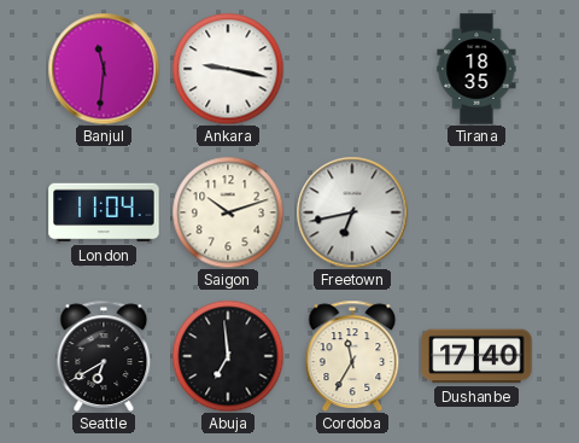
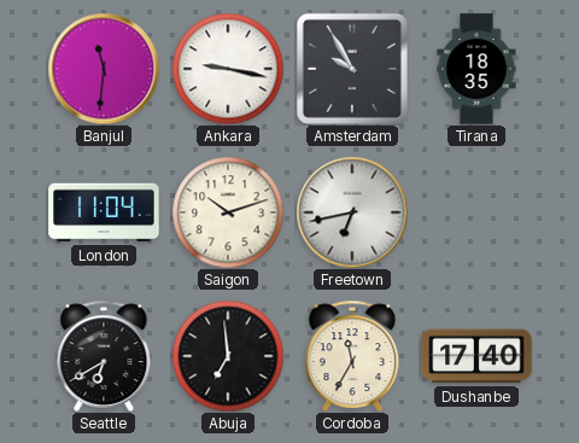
Amsterdam: none -> 9:55
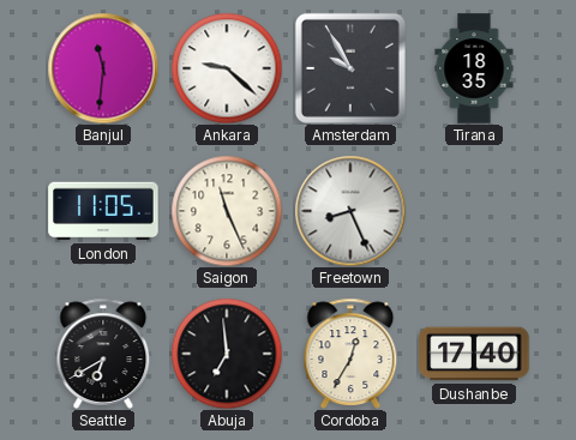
Ankara: 9:17 -> 9:22
London: 11:04 -> 11:05
Saigon: 10:12 -> 11:26
Freetown: 6:43 -> 8:26
Cordoba: 11:35 -> 12:35
